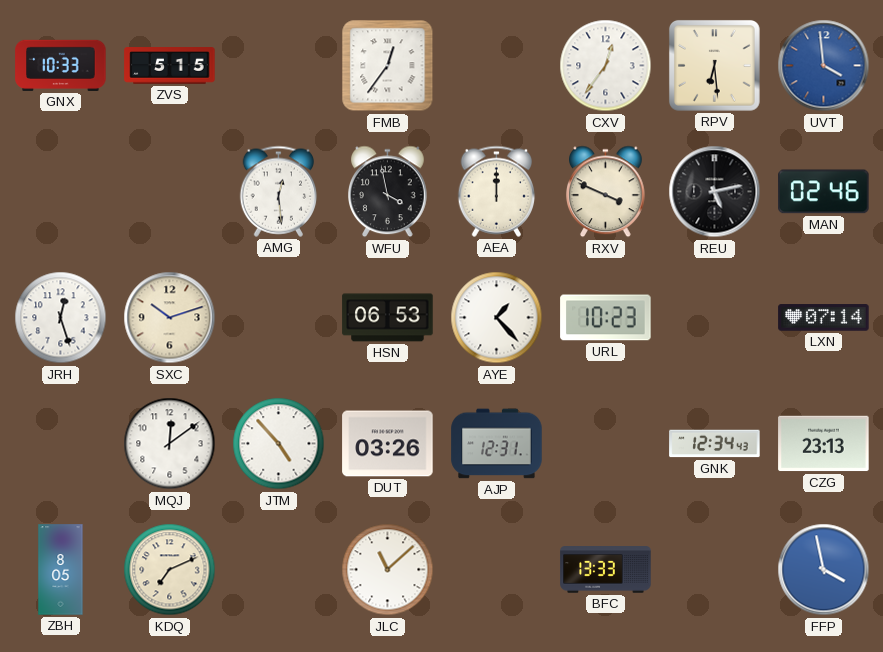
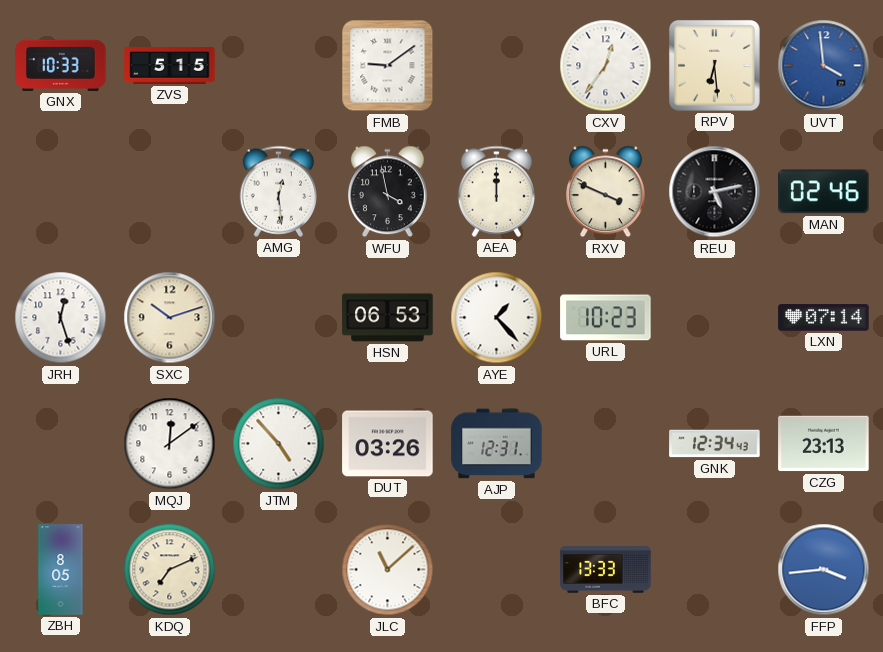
FMB: 12:36 -> 9:09
FFP: 3:58 -> 3:44
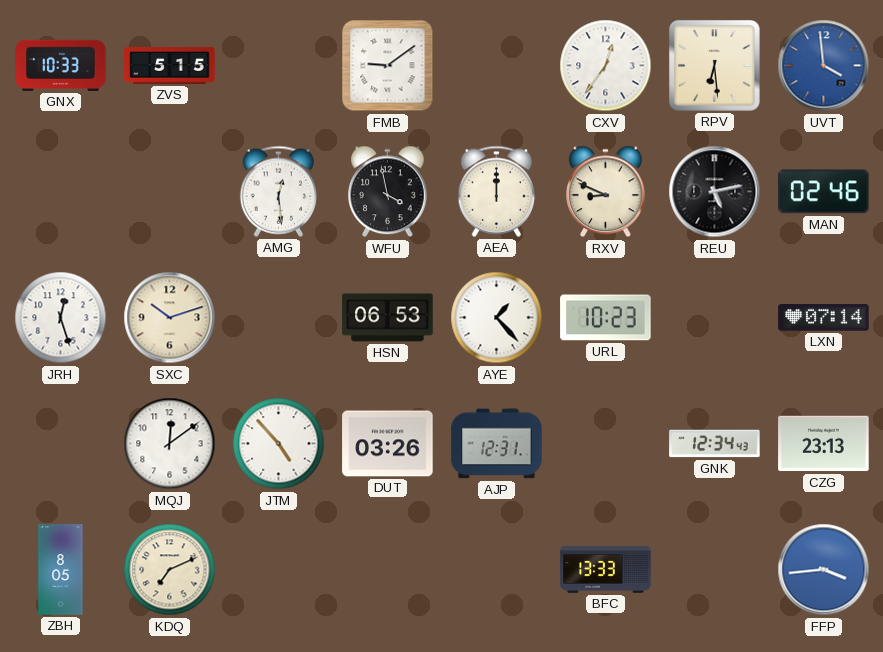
RXV: 3:49 -> 8:49
JLC: 11:08 -> none
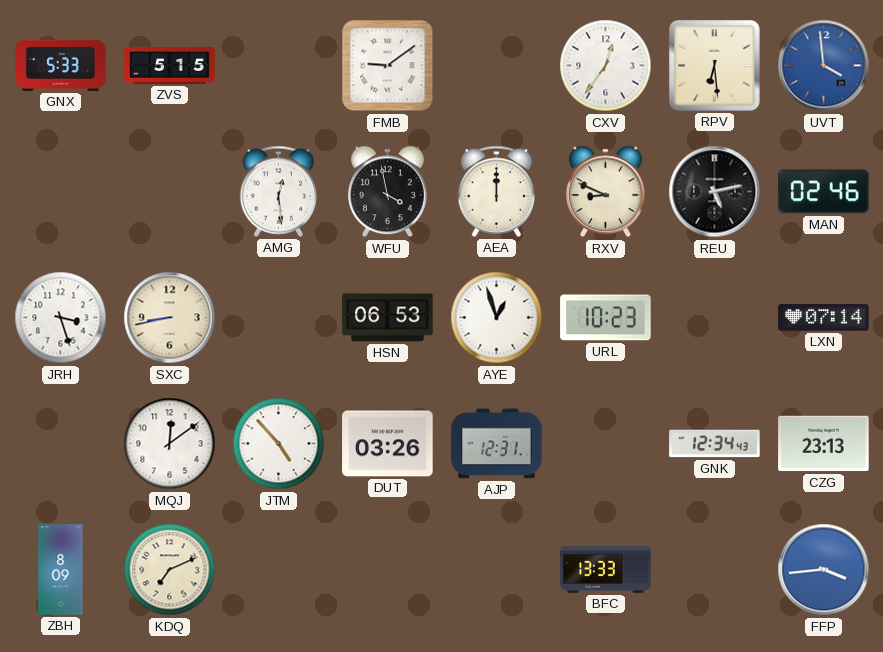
GNX: 10:33 -> 5:33
JRH: 12:27 -> 3:27
SXC: 10:12 -> 8:43
AYE: 1:23 -> 12:57
ZBH: 8:05 -> 8:09
